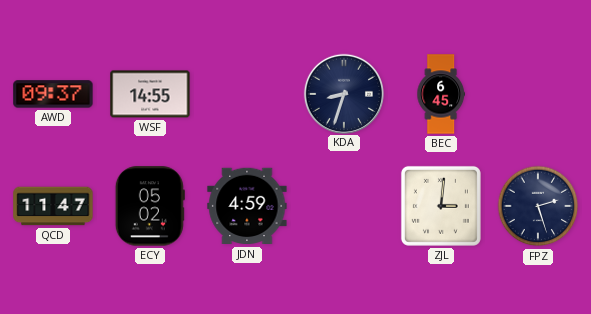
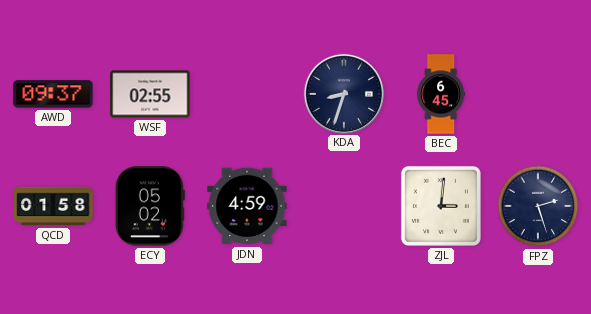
WSF: 14:55 -> 02:55
QCD: 11:47 -> 01:58
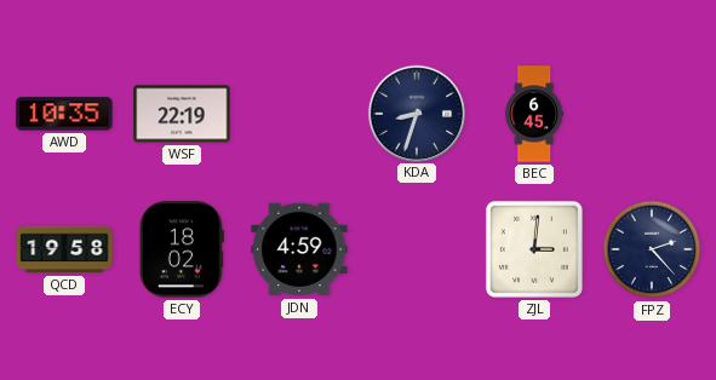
AWD: 09:37 -> 10:35
WSF: 02:55 -> 22:19
QCD: 01:58 -> 19:58
ECY: 05:02 -> 18:02
FPZ: 2:27 -> 2:23
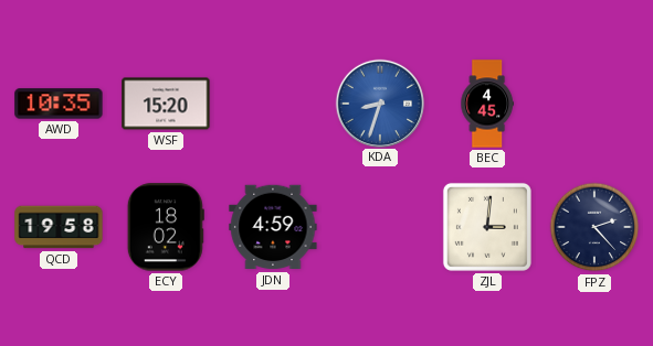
WSF: 22:19 -> 15:20
KDA dial: navy -> blue
BEC: 6:45 -> 4:45
